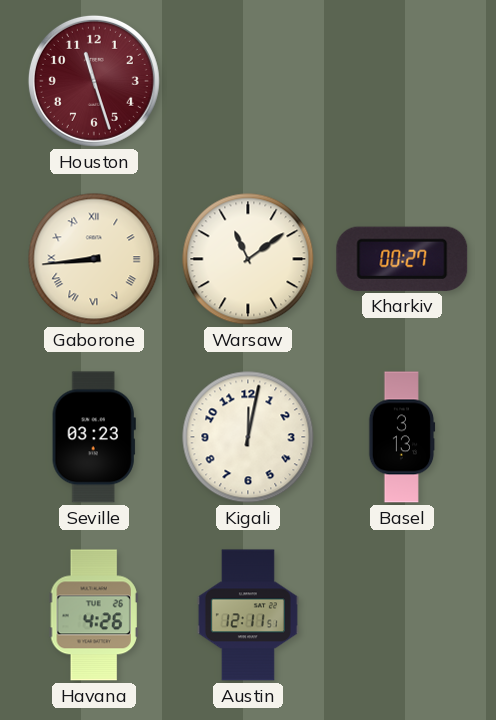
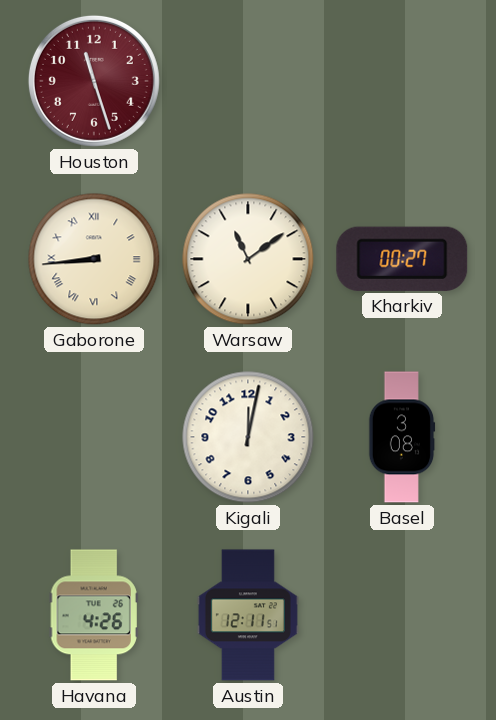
Seville: 03:23 -> none
Basel: 3:13 -> 3:08
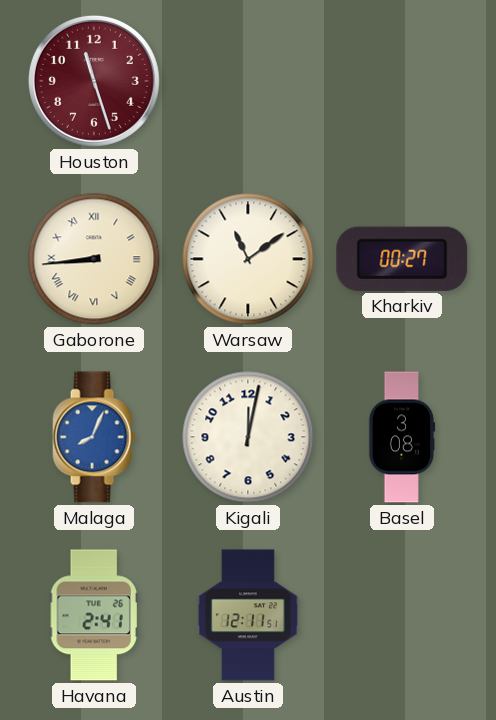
Malaga: none -> 8:04
Havana: 4:26 -> 2:41
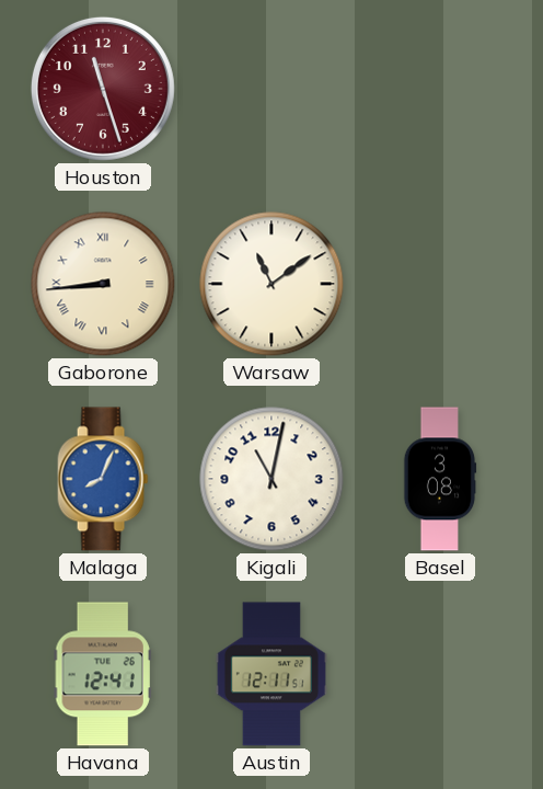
Kharkiv: 00:27 -> none
Kigali: 12:02 -> 11:02
Havana: 2:41 -> 12:41
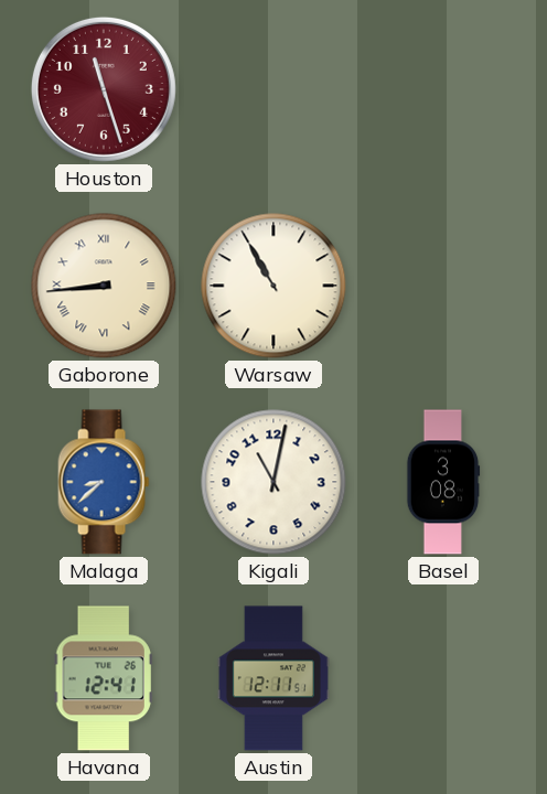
Warsaw: 11:09 -> 10:55
Malaga: 8:04 -> 8:38
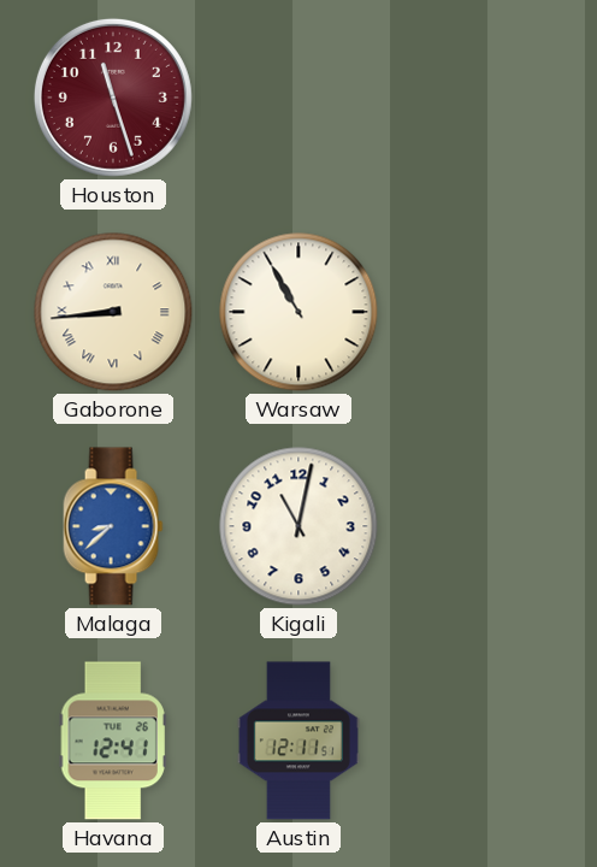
Basel: 3:08 -> none
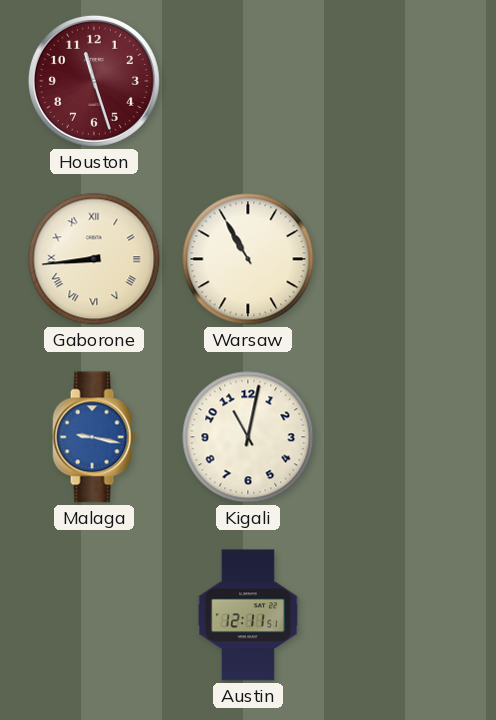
Malaga: 8:38 -> 9:17
Havana: 12:41 -> none
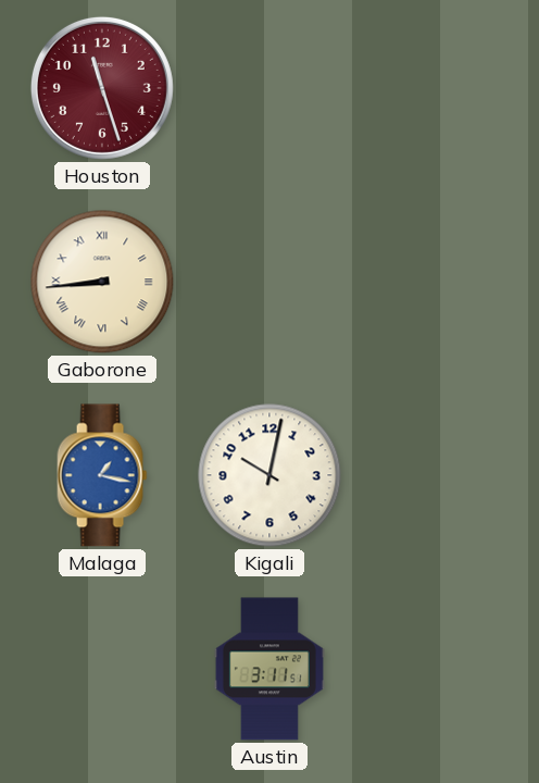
Warsaw: 10:55 -> none
Malaga: 9:17 -> 1:17
Kigali: 11:02 -> 10:02
Austin: 12:11 -> 3:11
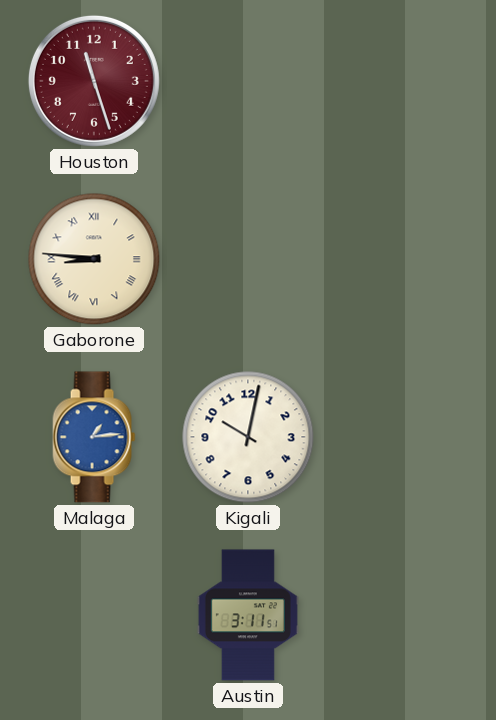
Gaborone: 8:44 -> 8:46
Malaga: 1:17 -> 1:14
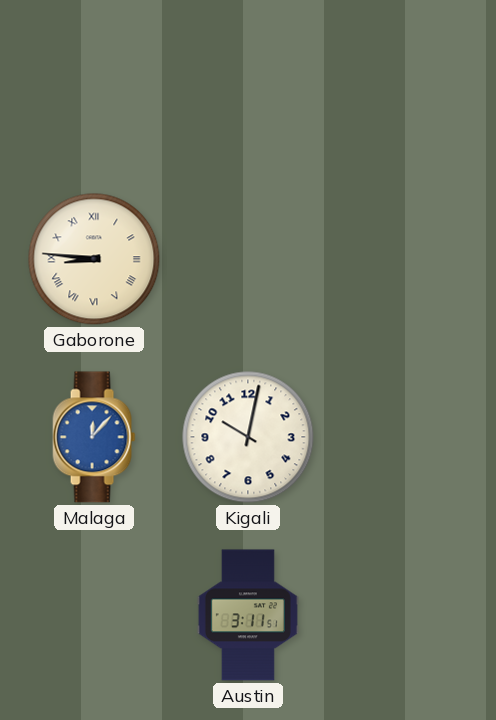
Houston: 11:27 -> none
Malaga: 1:14 -> 12:07
